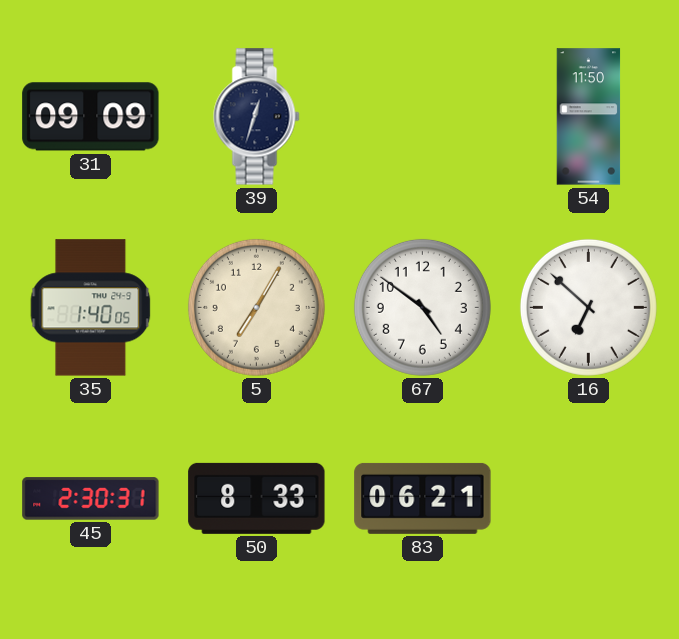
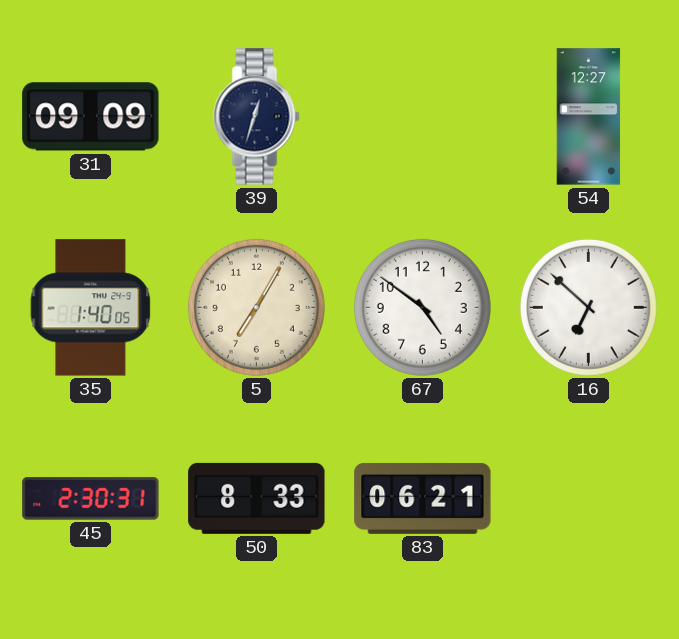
54: 11:50 -> 12:27
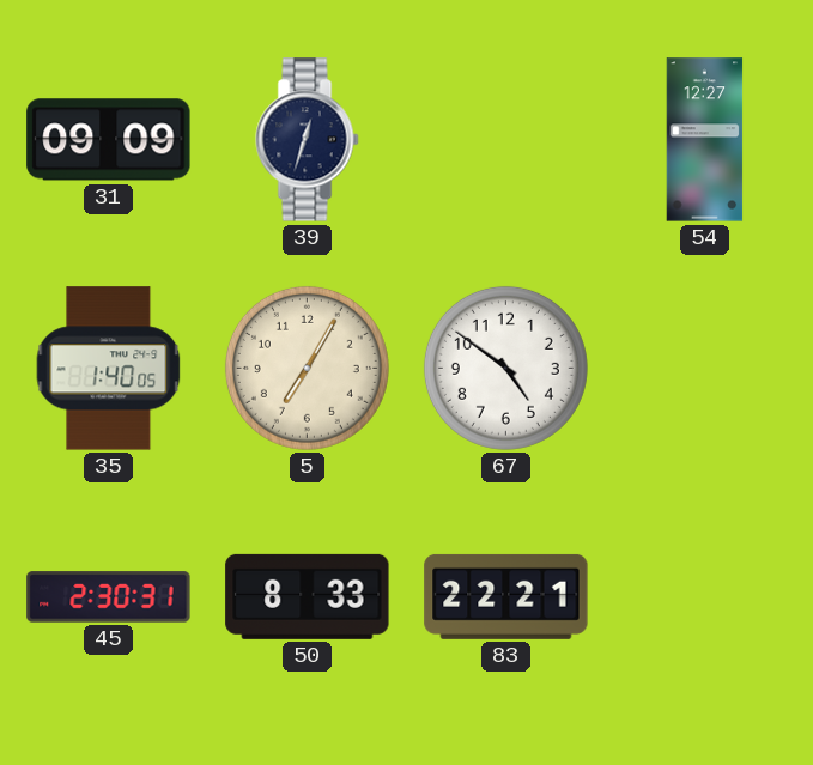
16: 6:52 -> none
83: 06:21 -> 22:21
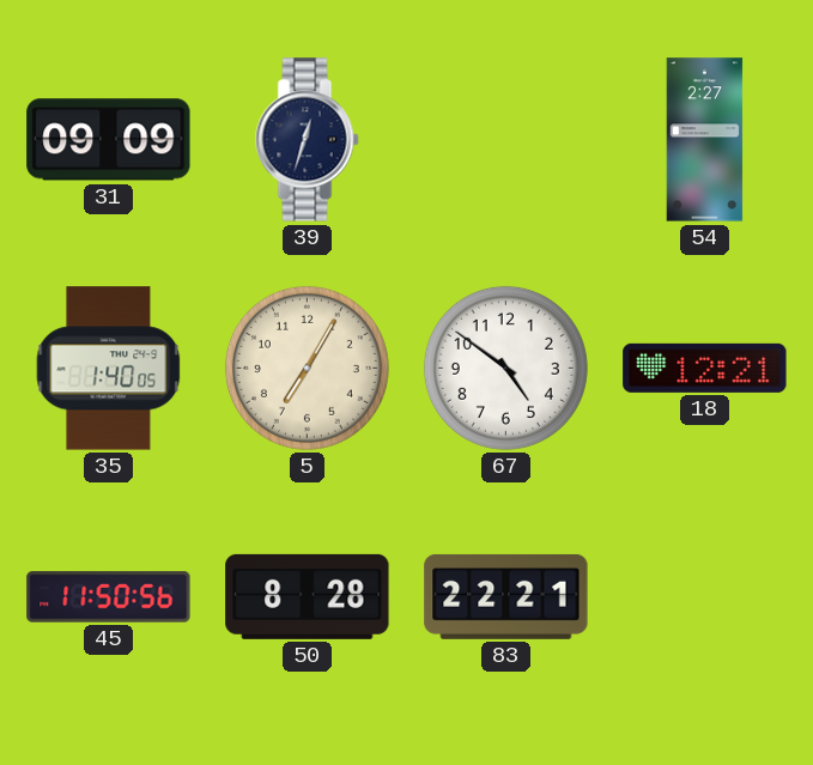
54: 12:27 -> 2:27
18: none -> 12:21
45: 2:30 -> 11:50
50: 8:33 -> 8:28
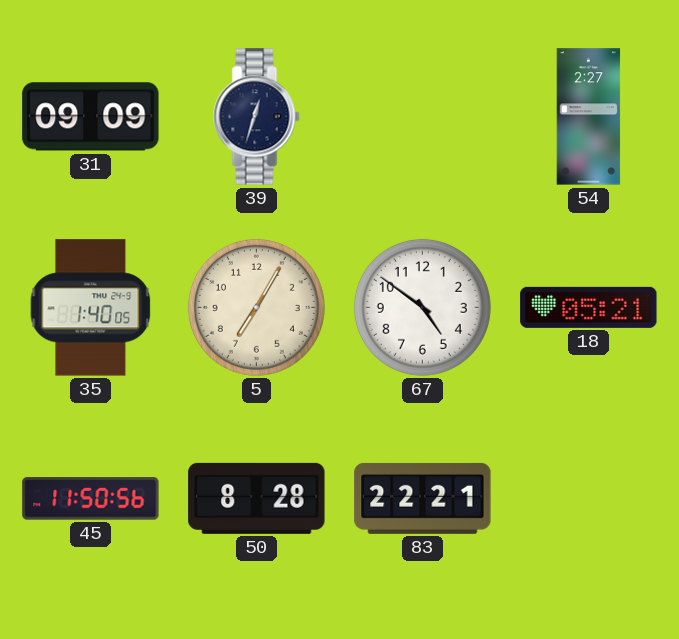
18: 12:21 -> 05:21
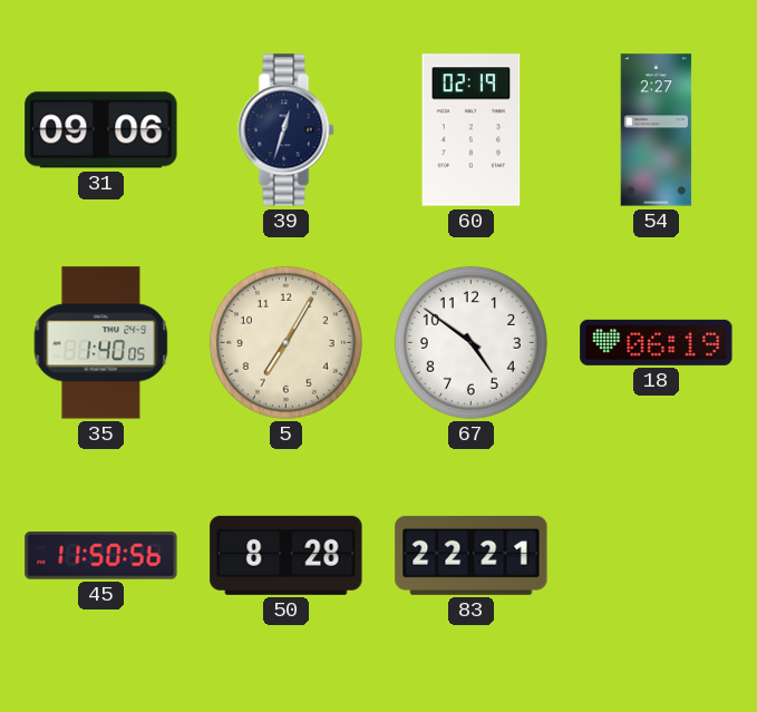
31: 09:09 -> 09:06
60: none -> 02:19
18: 05:21 -> 06:19
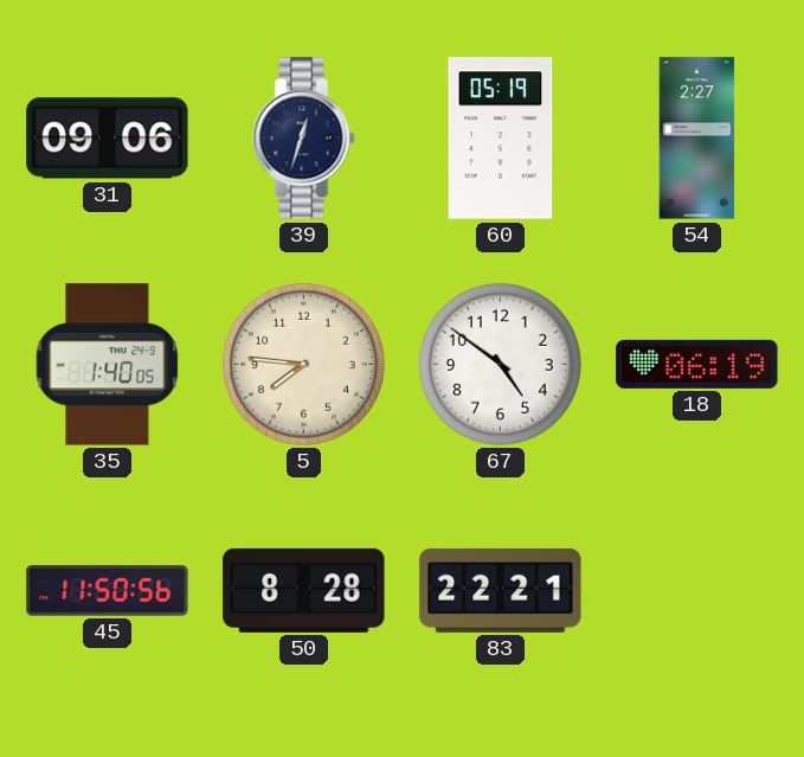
60: 02:19 -> 05:19
5: 7:05 -> 7:46
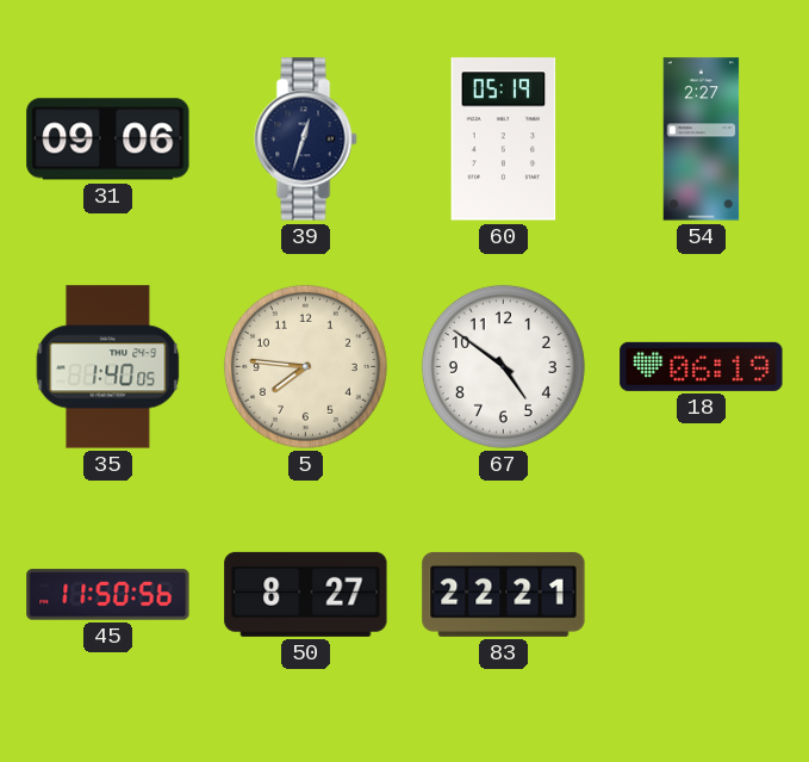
50: 8:28 -> 8:27
